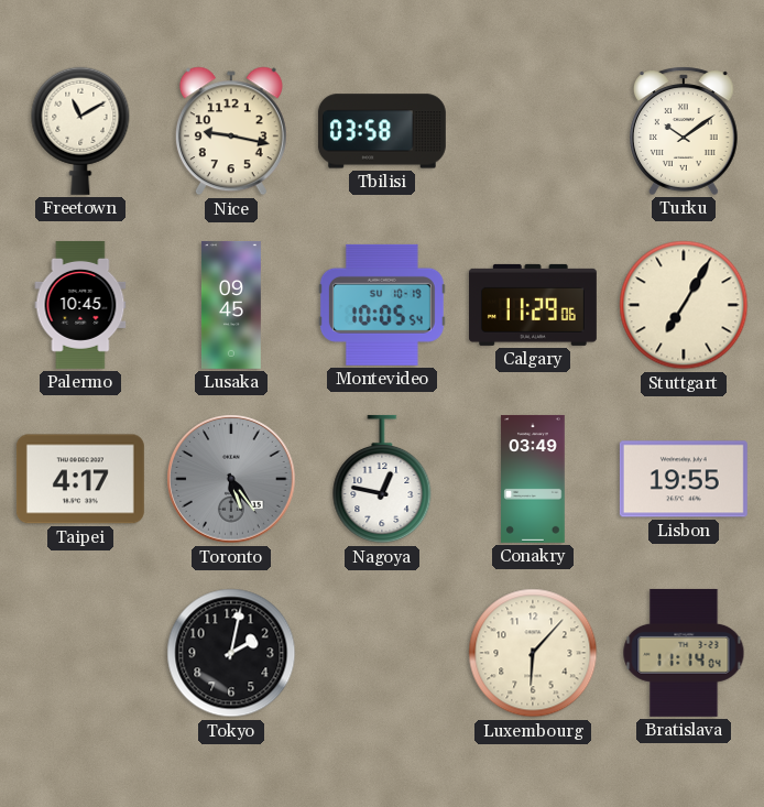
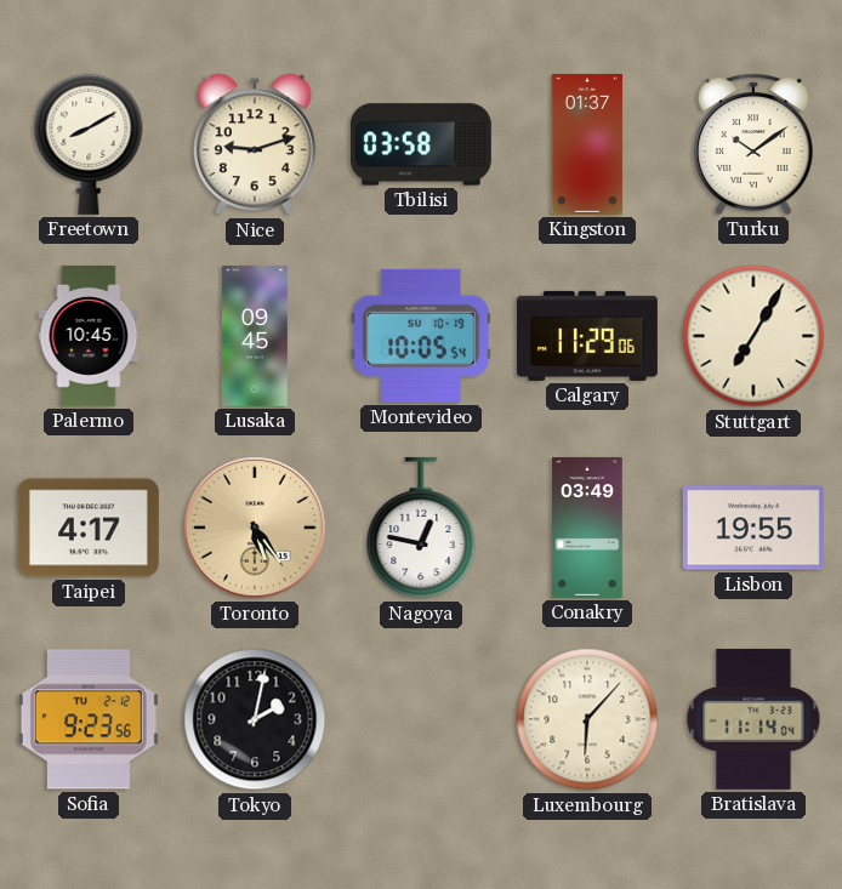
Freetown: 11:10 -> 8:10
Nice: 9:17 -> 9:12
Kingston: none -> 01:37
Toronto dial: grey -> champagne
Sofia: none -> 9:23
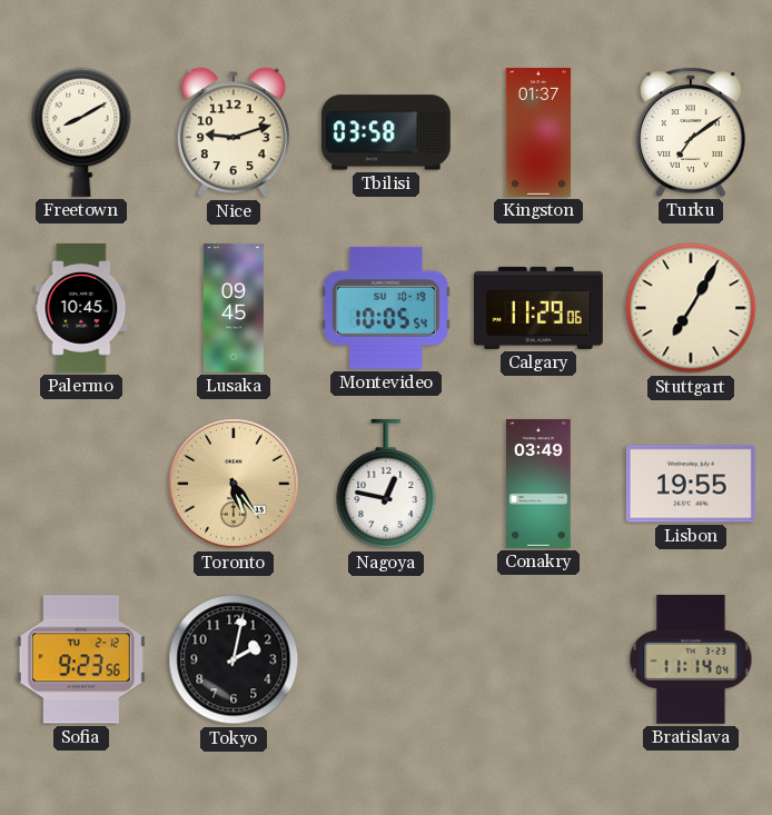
Turku: 10:09 -> 7:09
Taipei: 4:17 -> none
Luxembourg: 6:07 -> none
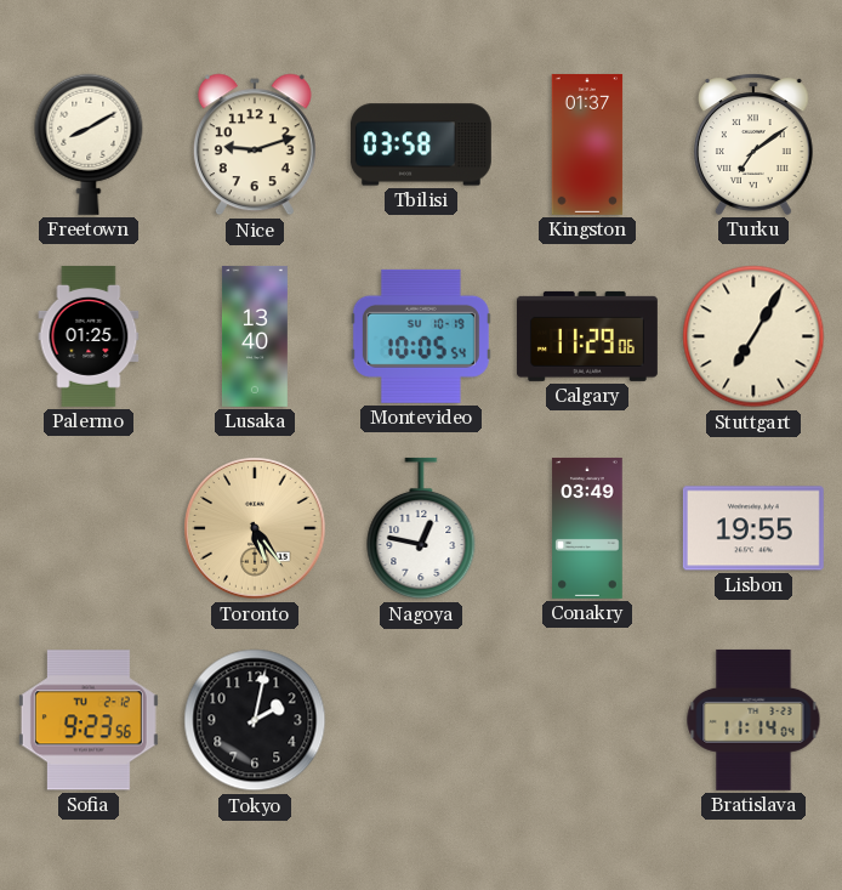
Palermo: 10:45 -> 01:25
Lusaka: 09:45 -> 13:40
